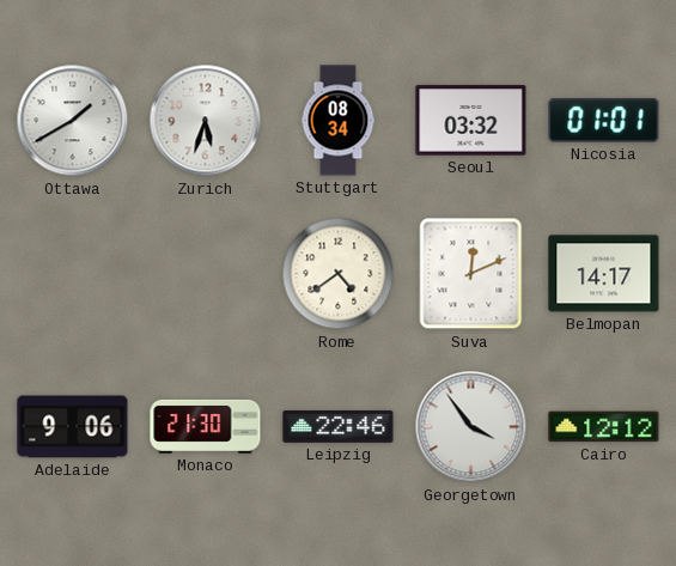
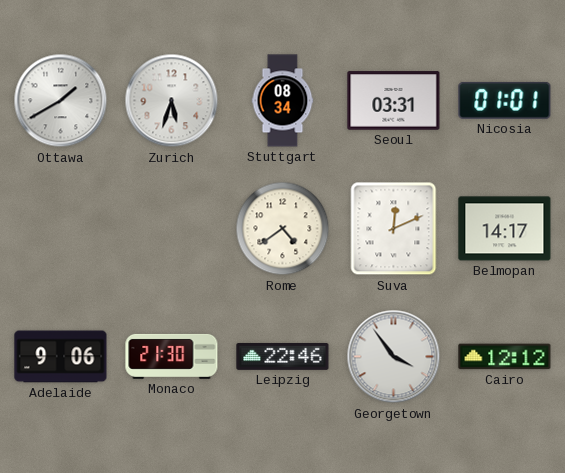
Seoul: 03:32 -> 03:31
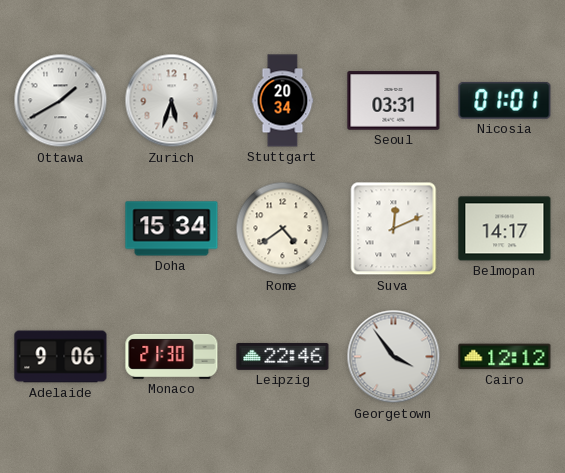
Stuttgart: 08:34 -> 20:34
Doha: none -> 15:34
